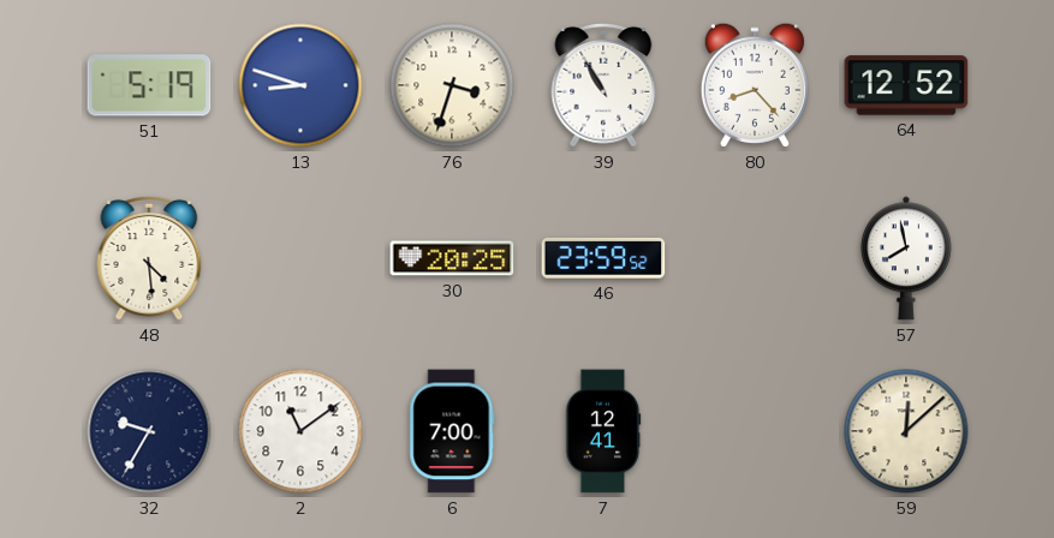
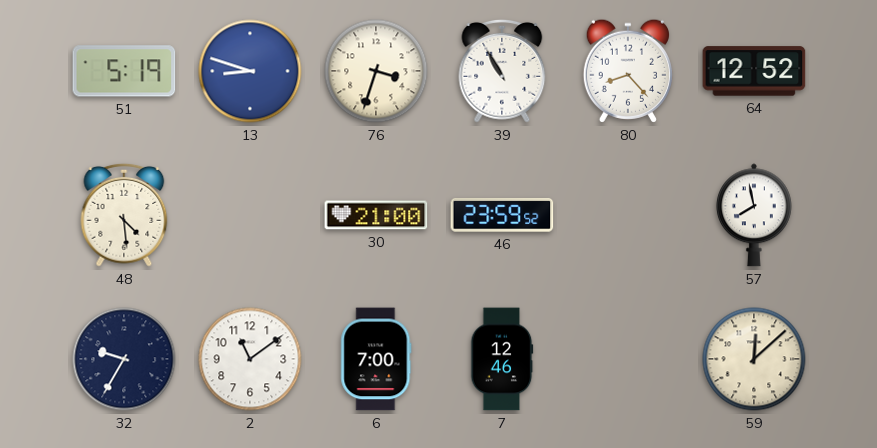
30: 20:25 -> 21:00
7: 12:41 -> 12:46
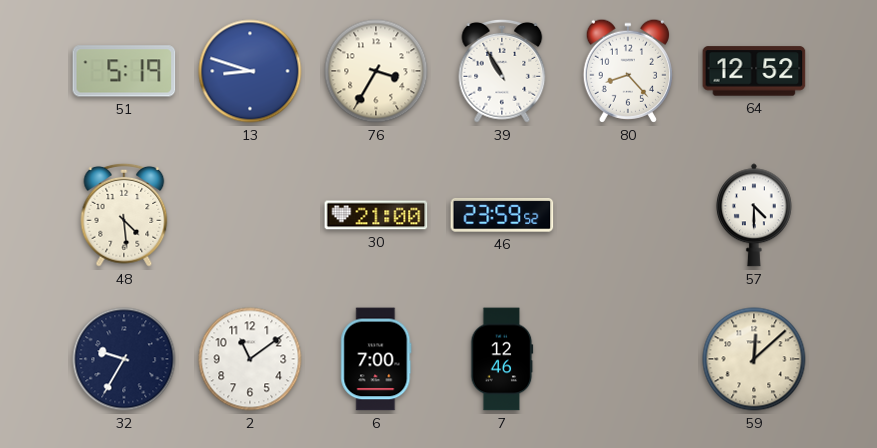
76: 3:33 -> 3:35
57: 7:58 -> 4:30
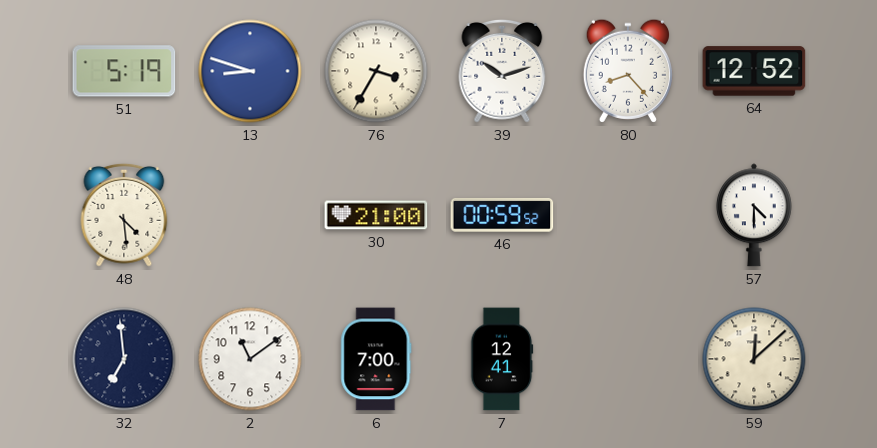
39: 10:55 -> 10:12
46: 23:59 -> 00:59
32: 9:35 -> 6:59
7: 12:46 -> 12:41
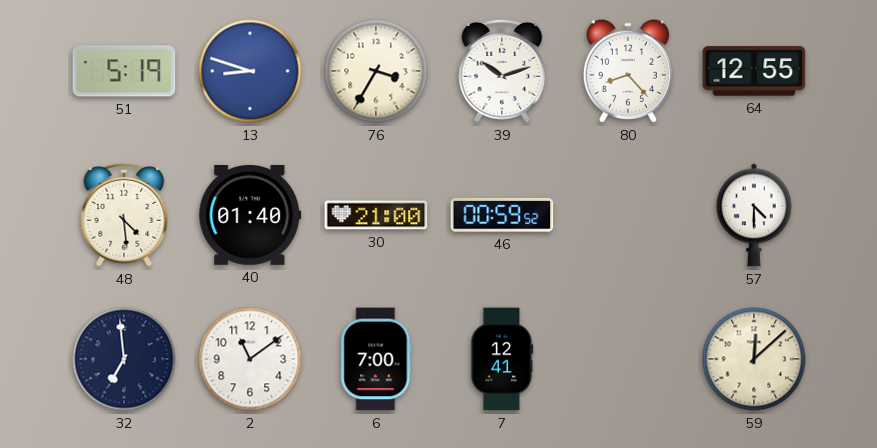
64: 12:52 -> 12:55
40: none -> 01:40
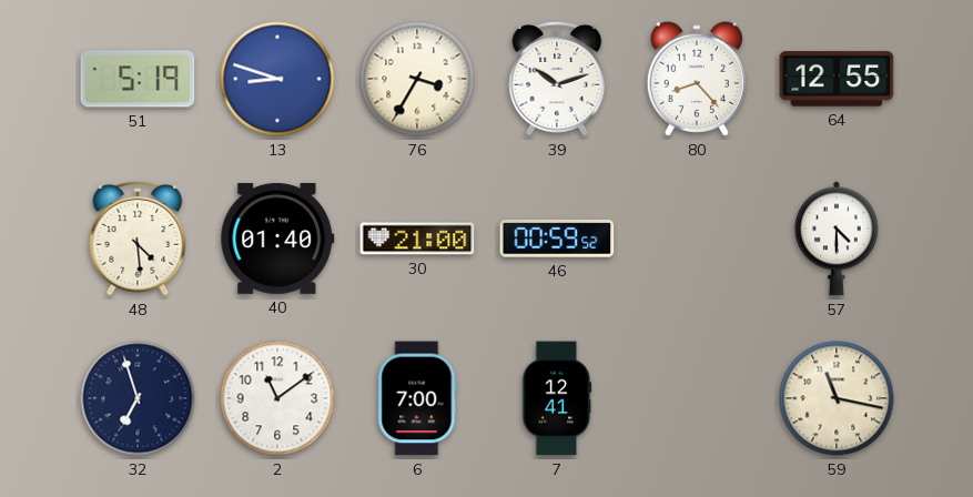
32: 6:59 -> 6:57
59: 12:08 -> 11:17
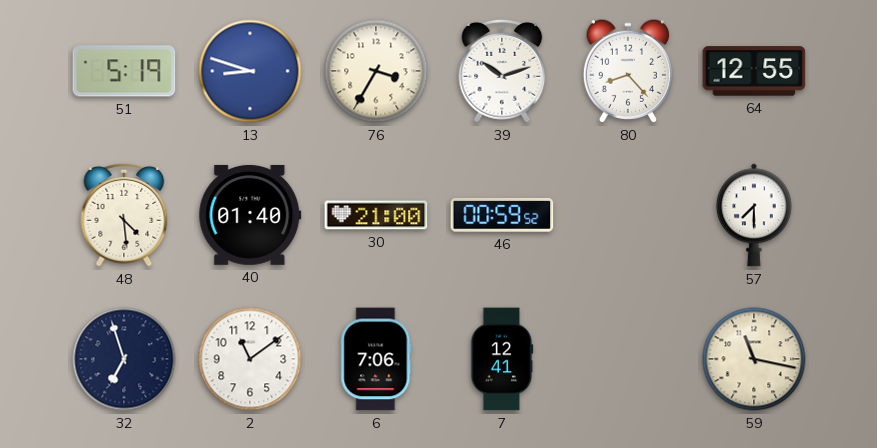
57: 4:30 -> 7:30
6: 7:00 -> 7:06
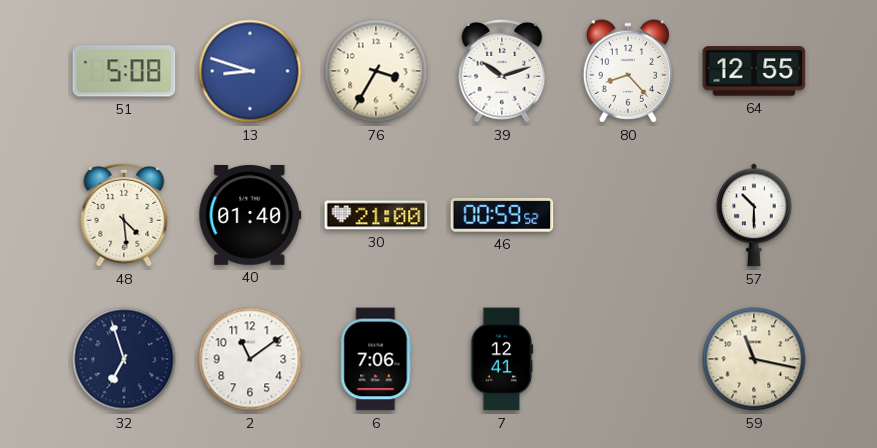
51: 5:19 -> 5:08
57: 7:30 -> 10:30
